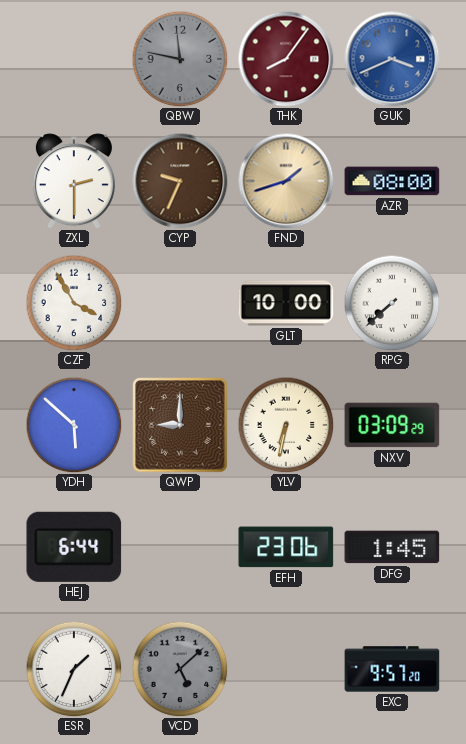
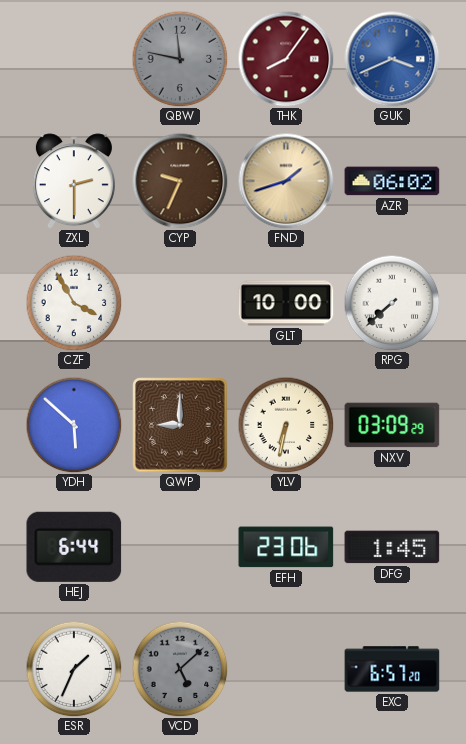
AZR: 08:00 -> 06:02
EXC: 9:57 -> 6:57
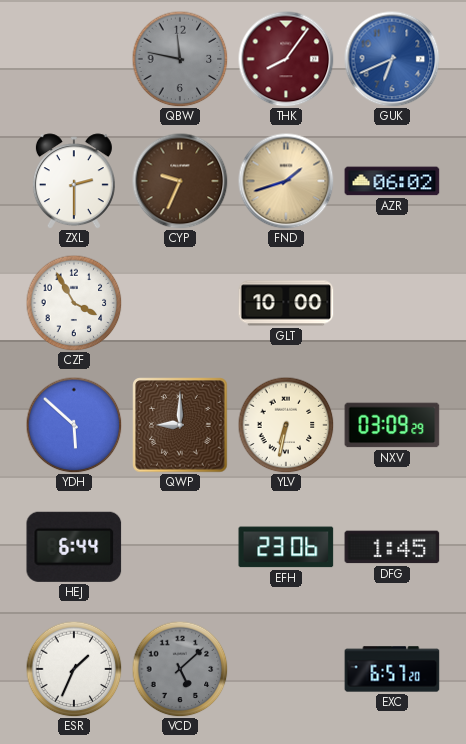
GUK: 3:41 -> 6:41
RPG: 7:38 -> none
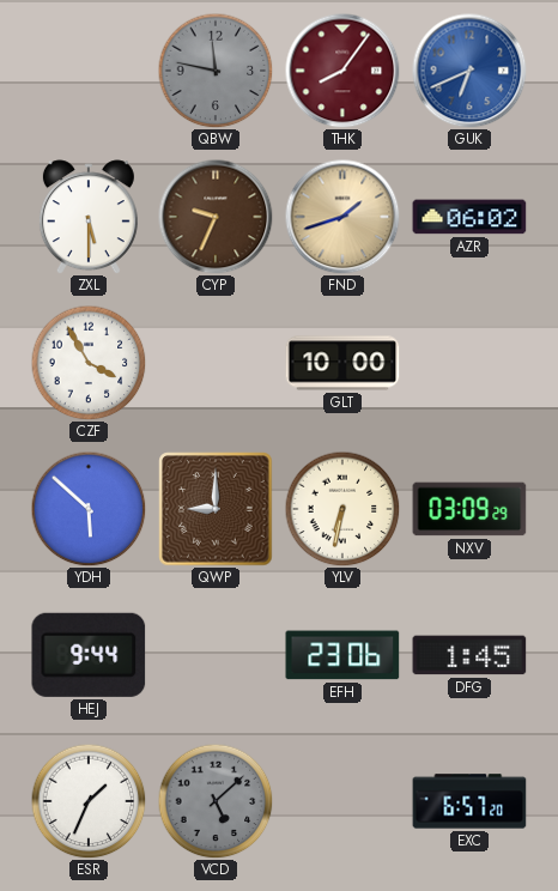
ZXL: 2:30 -> 5:30
HEJ: 6:44 -> 9:44
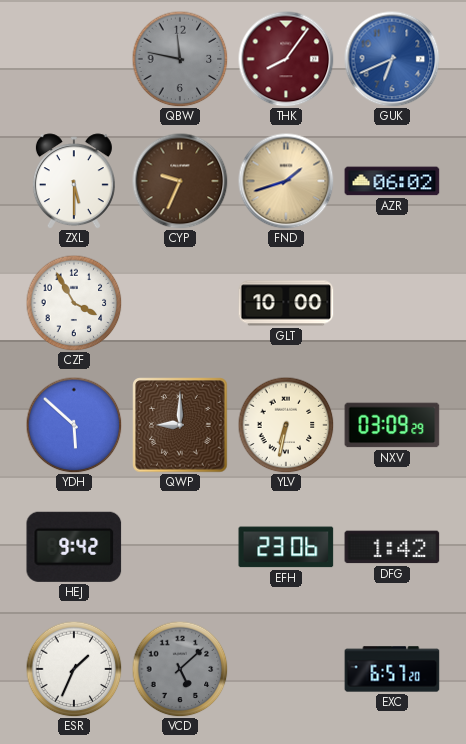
HEJ: 9:44 -> 9:42
DFG: 1:45 -> 1:42
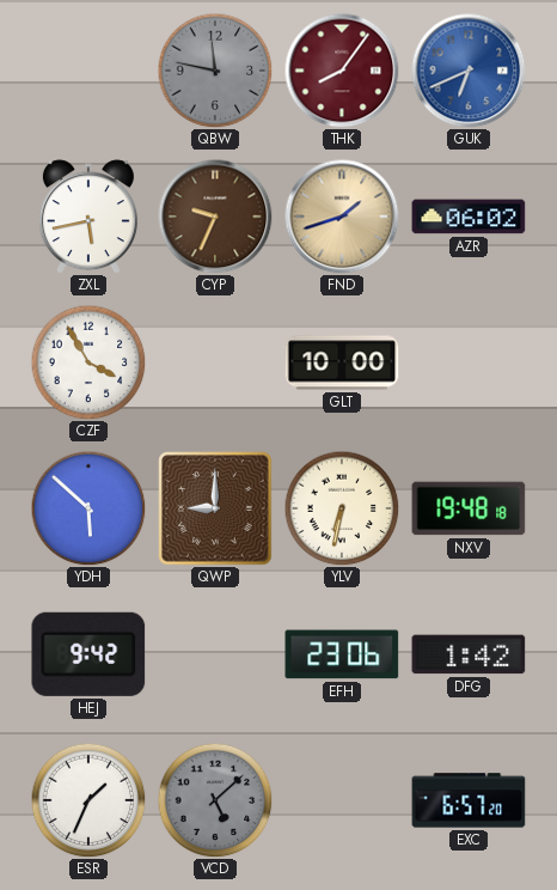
ZXL: 5:30 -> 5:43
NXV: 03:09 -> 19:48
